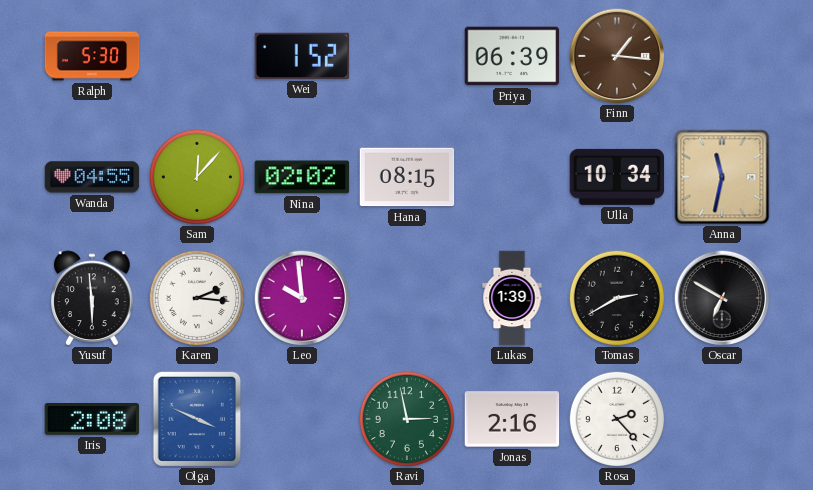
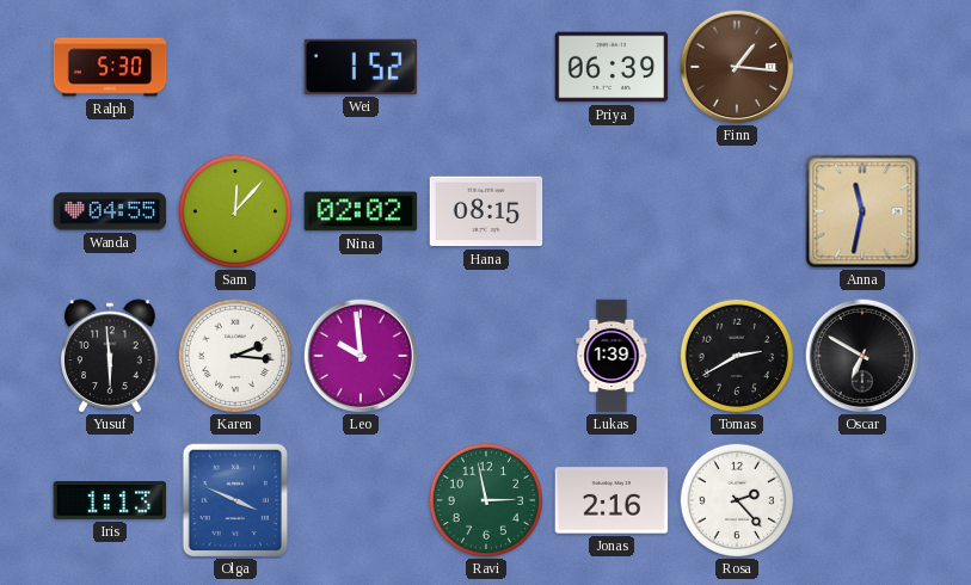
Ulla: 10:34 -> none
Iris: 2:08 -> 1:13
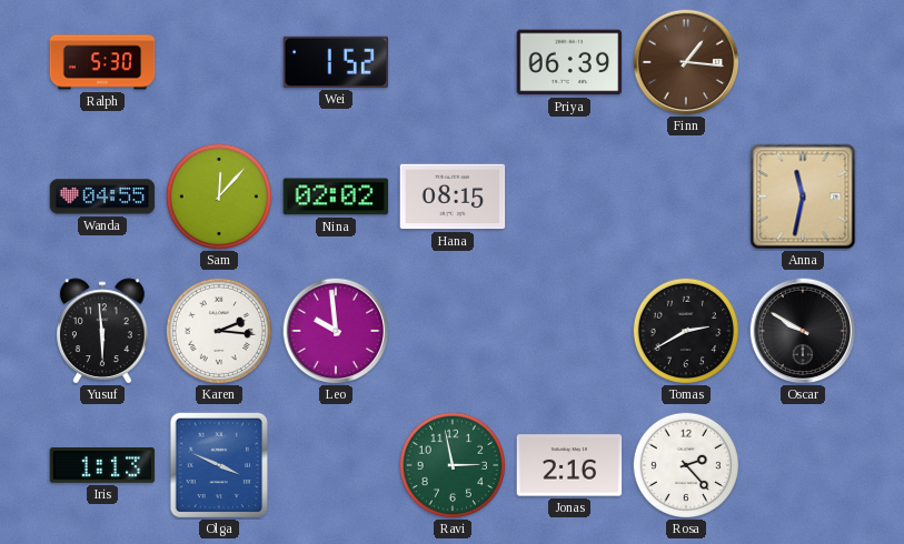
Lukas: 1:39 -> none
Oscar: 6:50 -> 9:50
